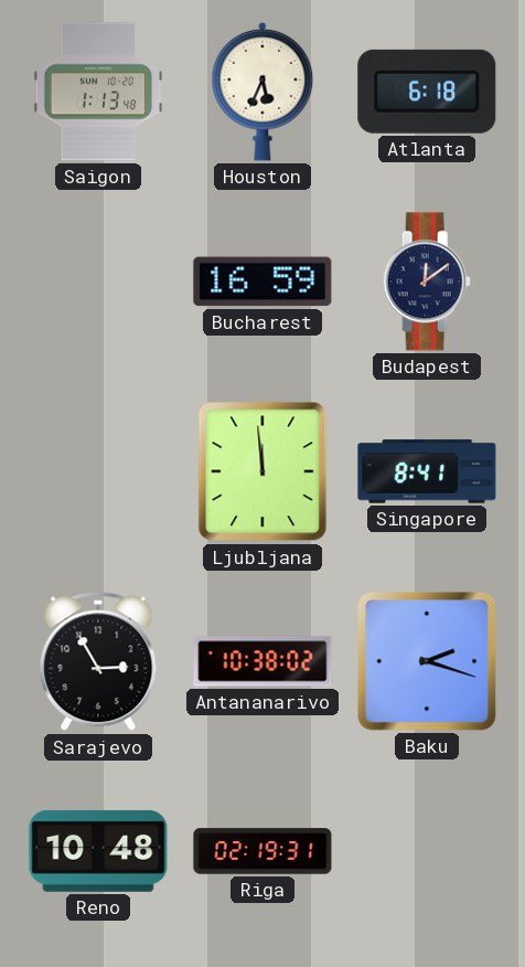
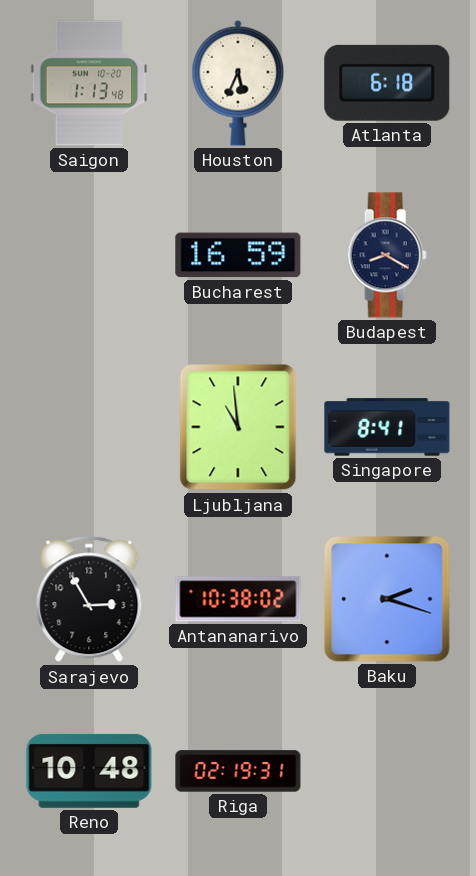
Budapest: 12:09 -> 8:20
Ljubljana: 11:59 -> 10:59
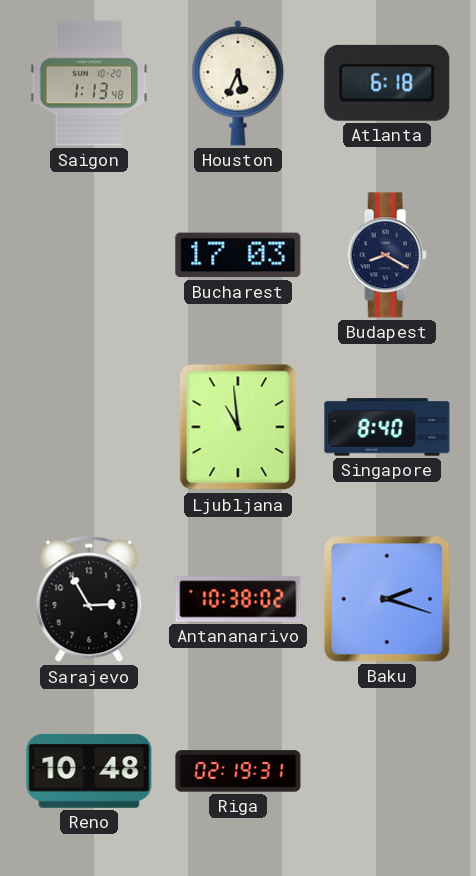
Bucharest: 16:59 -> 17:03
Singapore: 8:41 -> 8:40
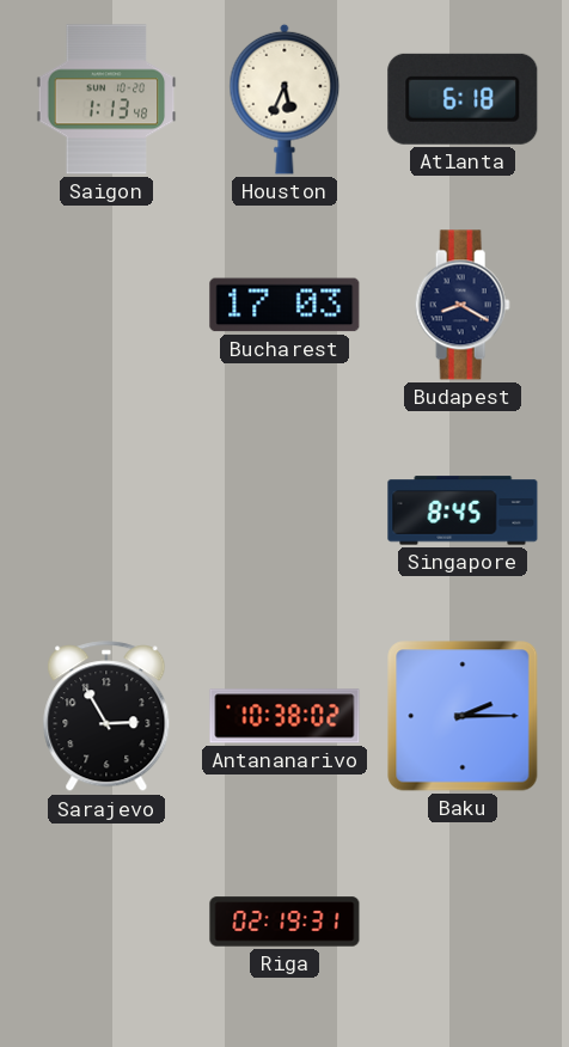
Ljubljana: 10:59 -> none
Singapore: 8:40 -> 8:45
Baku: 2:18 -> 2:15
Reno: 10:48 -> none
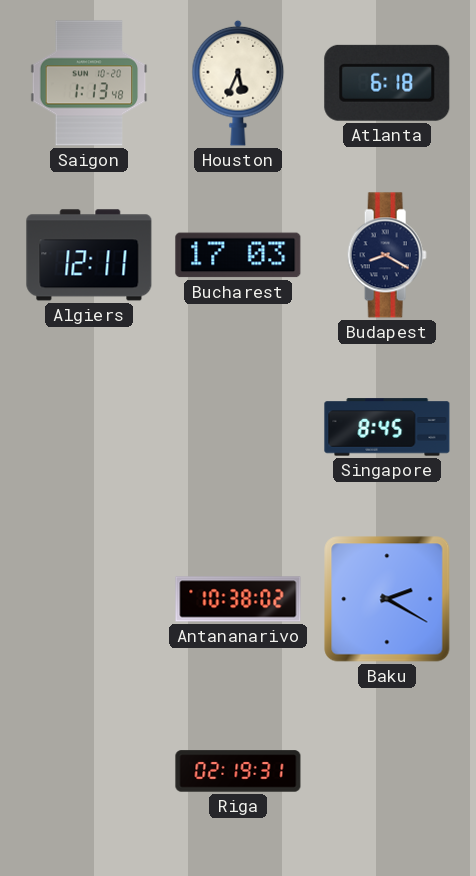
Algiers: none -> 12:11
Sarajevo: 2:55 -> none
Baku: 2:15 -> 2:20
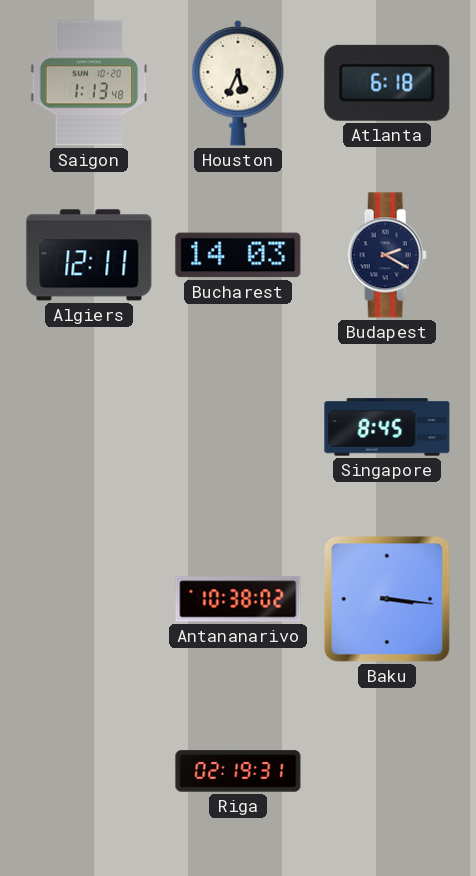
Bucharest: 17:03 -> 14:03
Budapest: 8:20 -> 2:20
Baku: 2:20 -> 3:16
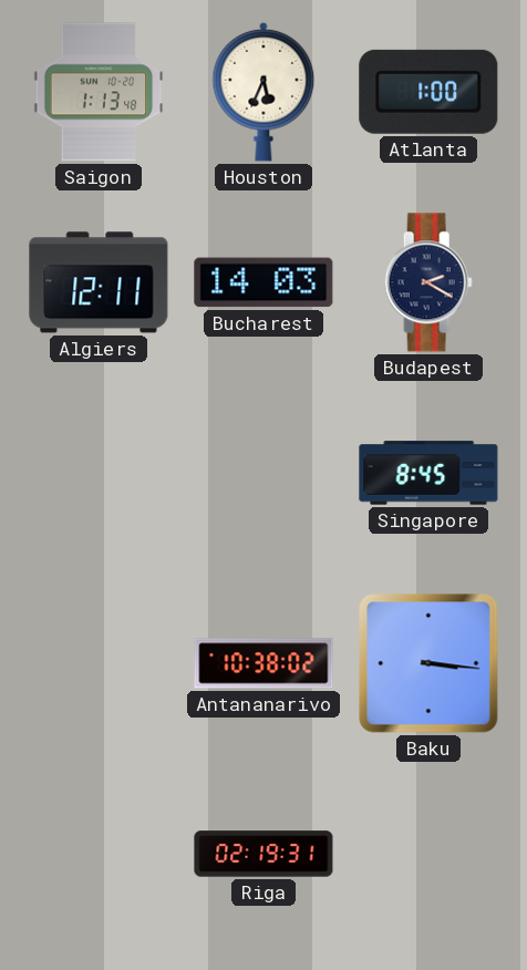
Atlanta: 6:18 -> 1:00
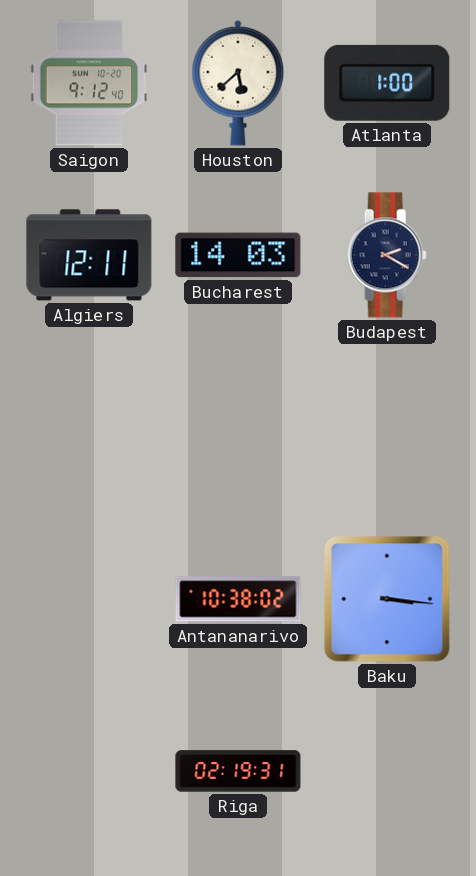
Saigon: 1:13 -> 9:12
Houston: 5:34 -> 5:38
Singapore: 8:45 -> none
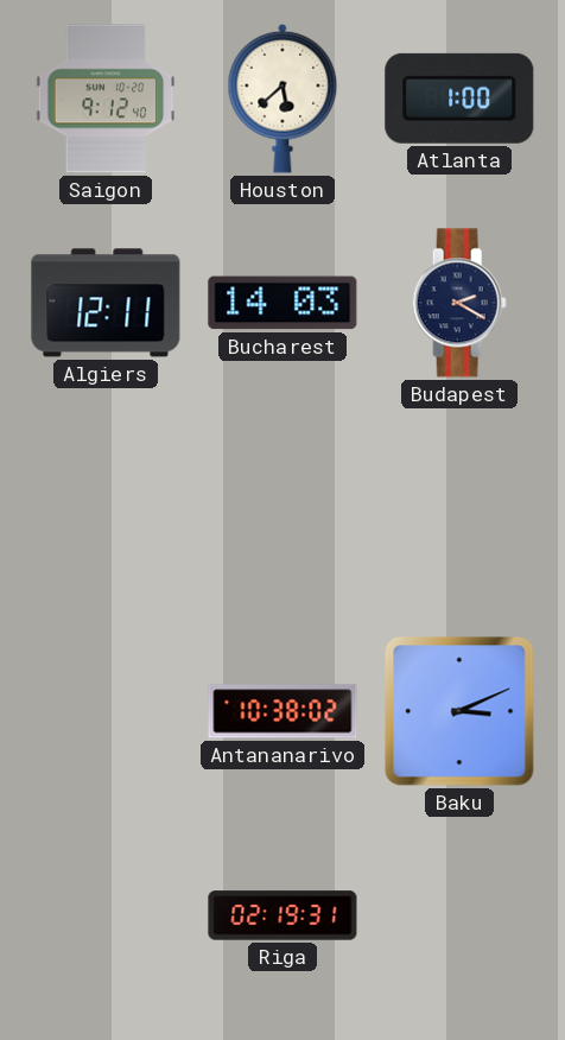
Baku: 3:16 -> 3:11
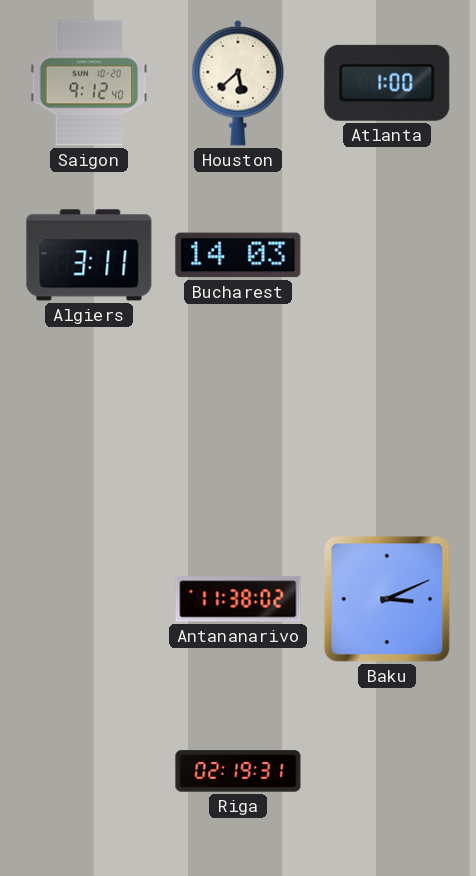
Algiers: 12:11 -> 3:11
Budapest: 2:20 -> none
Antananarivo: 10:38 -> 11:38
